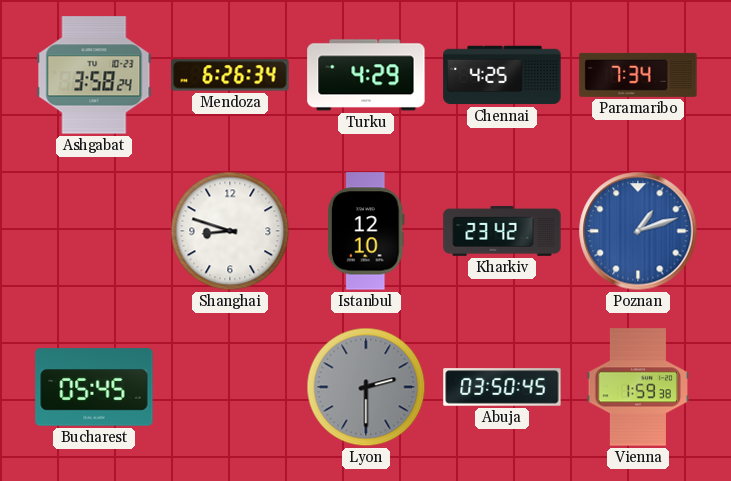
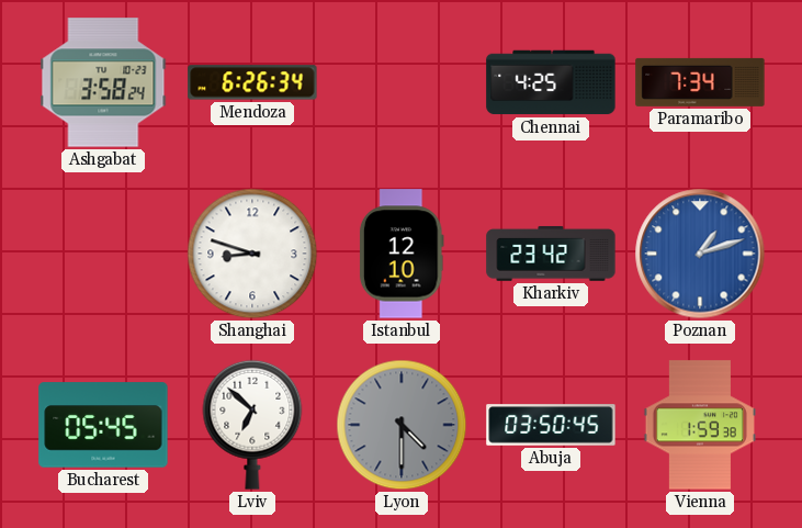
Turku: 4:29 -> none
Lviv: none -> 6:52
Lyon: 2:30 -> 4:30
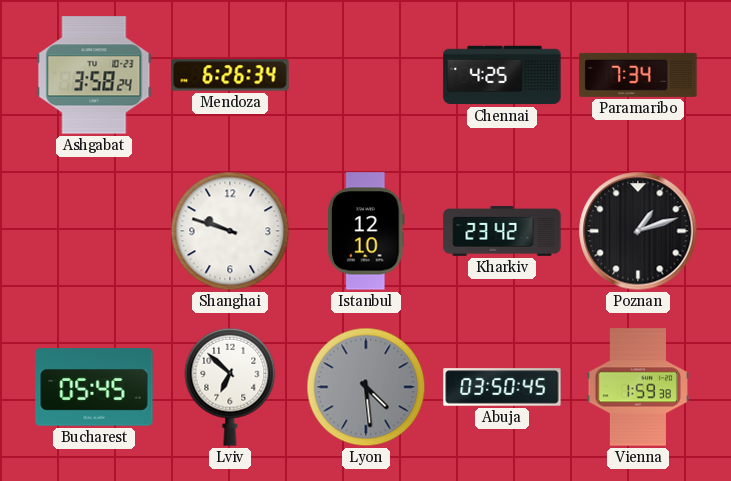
Shanghai: 8:48 -> 9:48
Poznan dial: blue -> black
Lyon: 4:30 -> 4:29
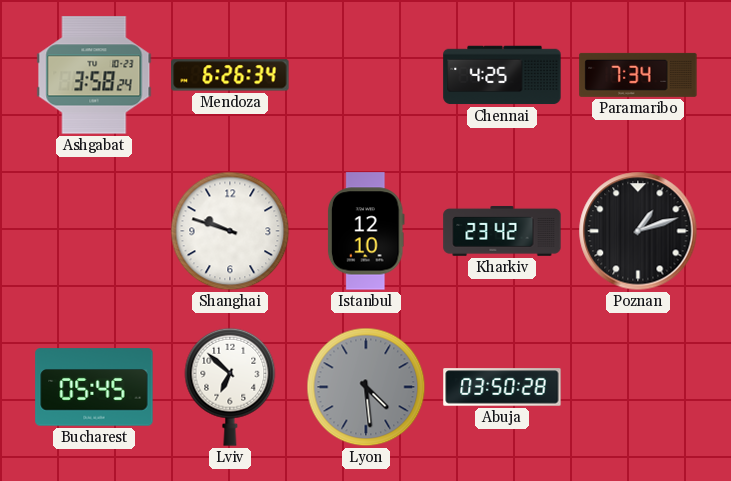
Abuja: 03:50:45 -> 03:50:28
Vienna: 1:59 -> none
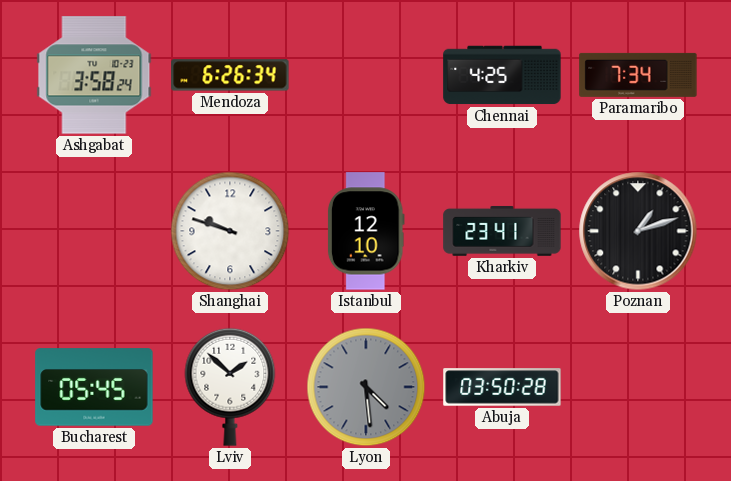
Kharkiv: 23:42 -> 23:41
Lviv: 6:52 -> 1:52
